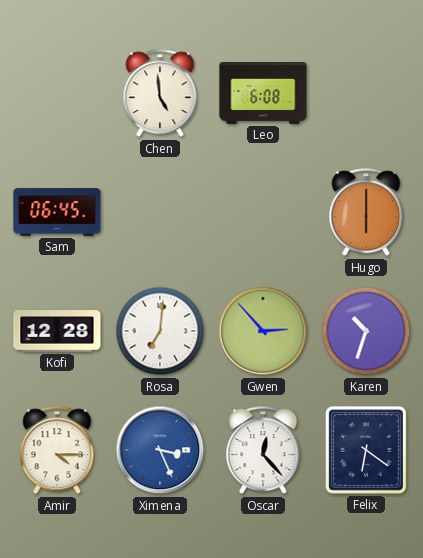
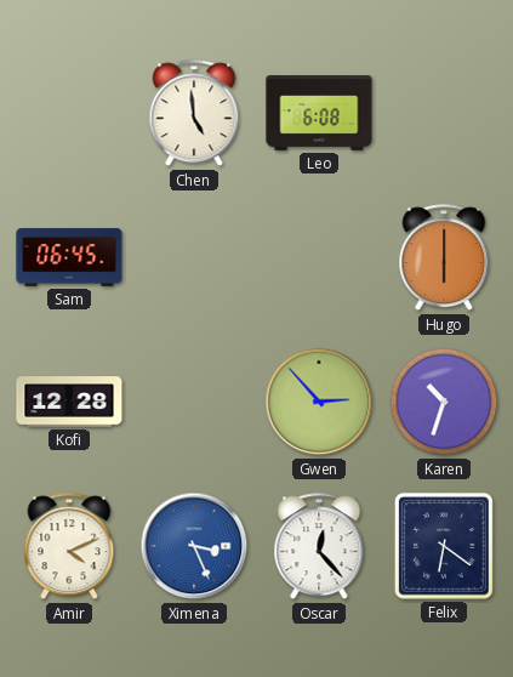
Rosa: 7:01 -> none
Amir: 4:15 -> 4:11
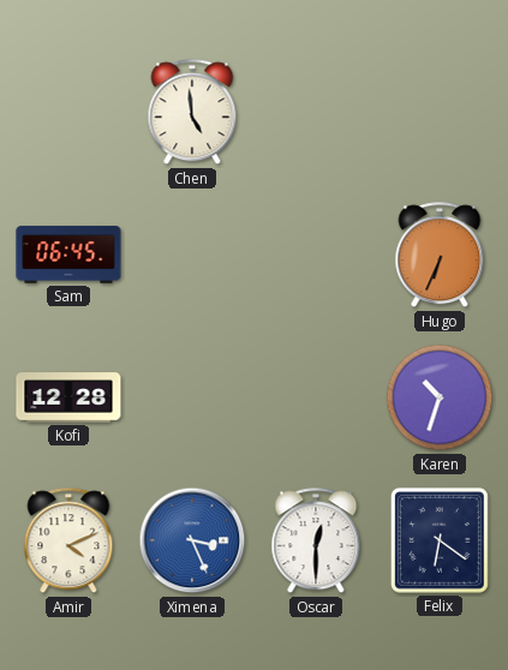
Leo: 6:08 -> none
Hugo: 6:00 -> 6:34
Gwen: 2:53 -> none
Oscar: 12:23 -> 12:30
